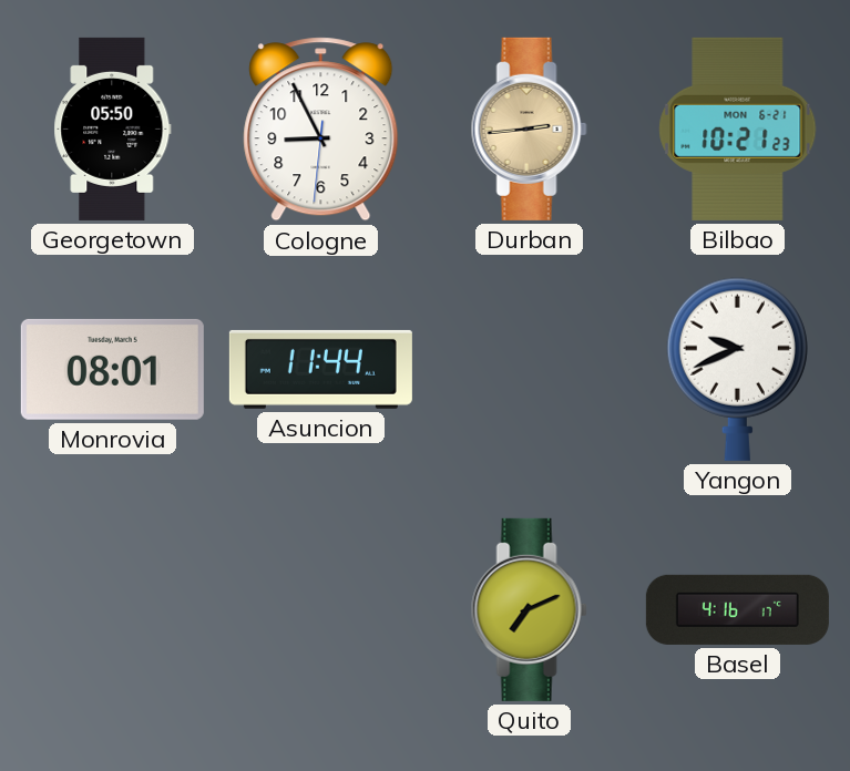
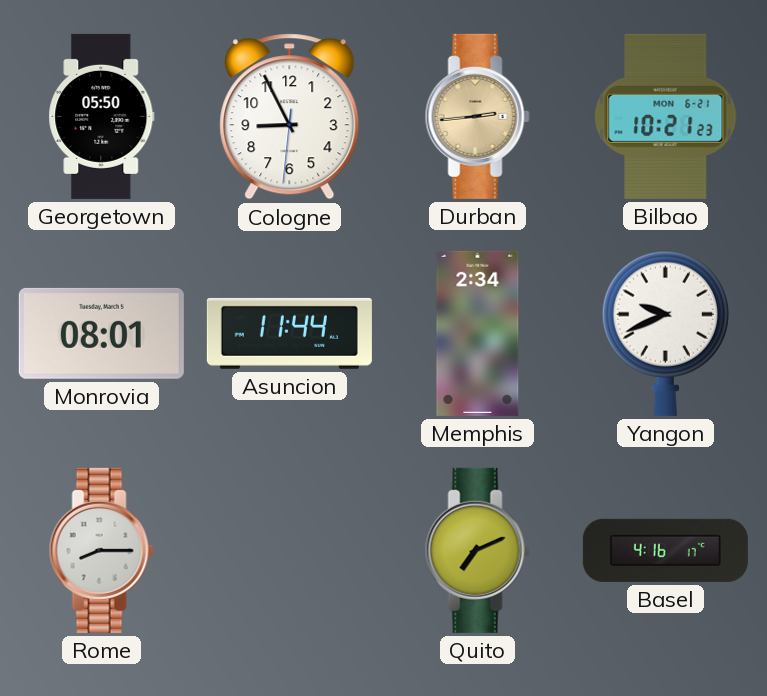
Memphis: none -> 2:34
Rome: none -> 8:15
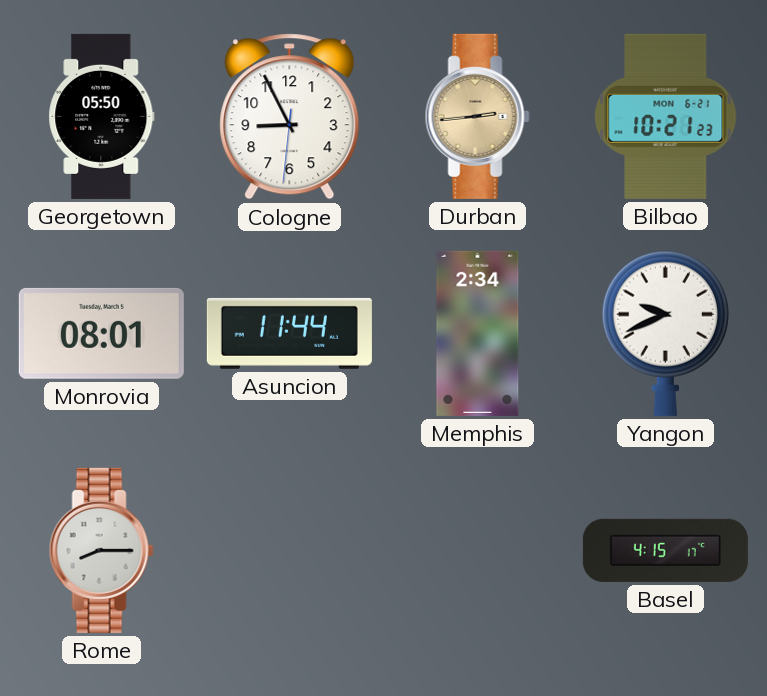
Quito: 7:11 -> none
Basel: 4:16 -> 4:15
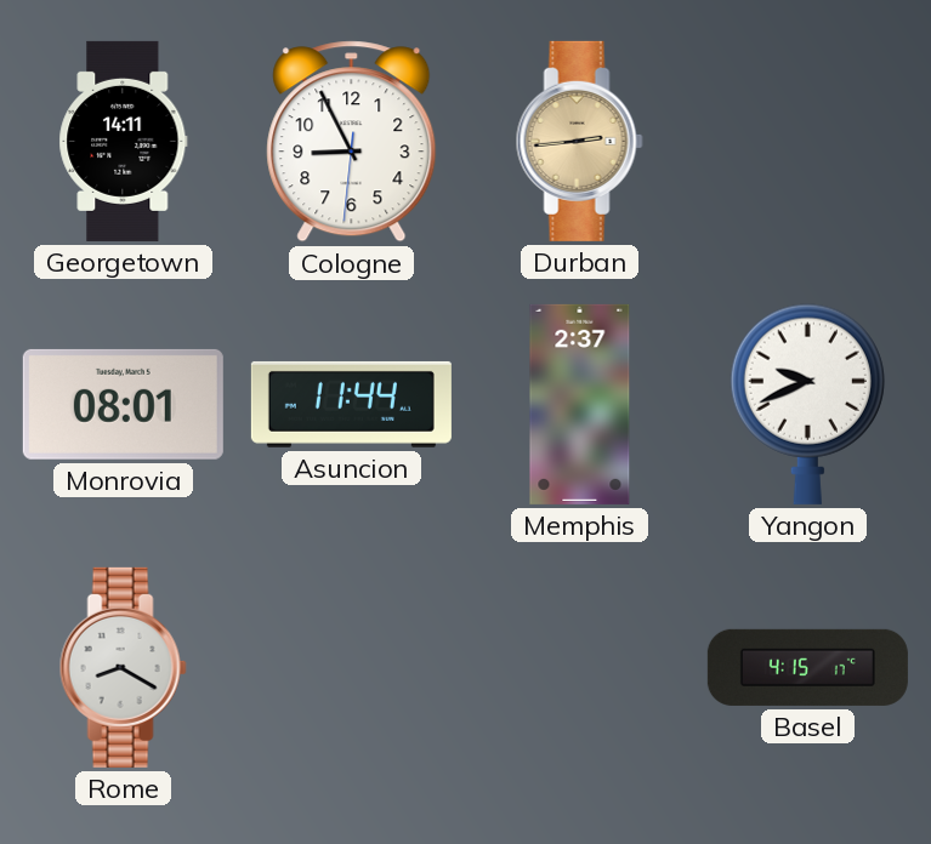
Georgetown: 05:50 -> 14:11
Bilbao: 10:21 -> none
Memphis: 2:34 -> 2:37
Rome: 8:15 -> 8:20
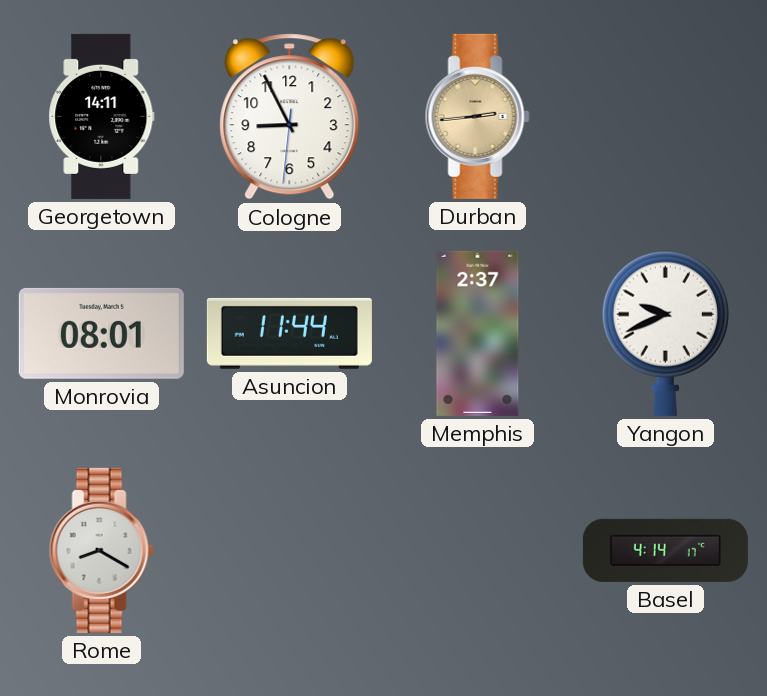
Basel: 4:15 -> 4:14
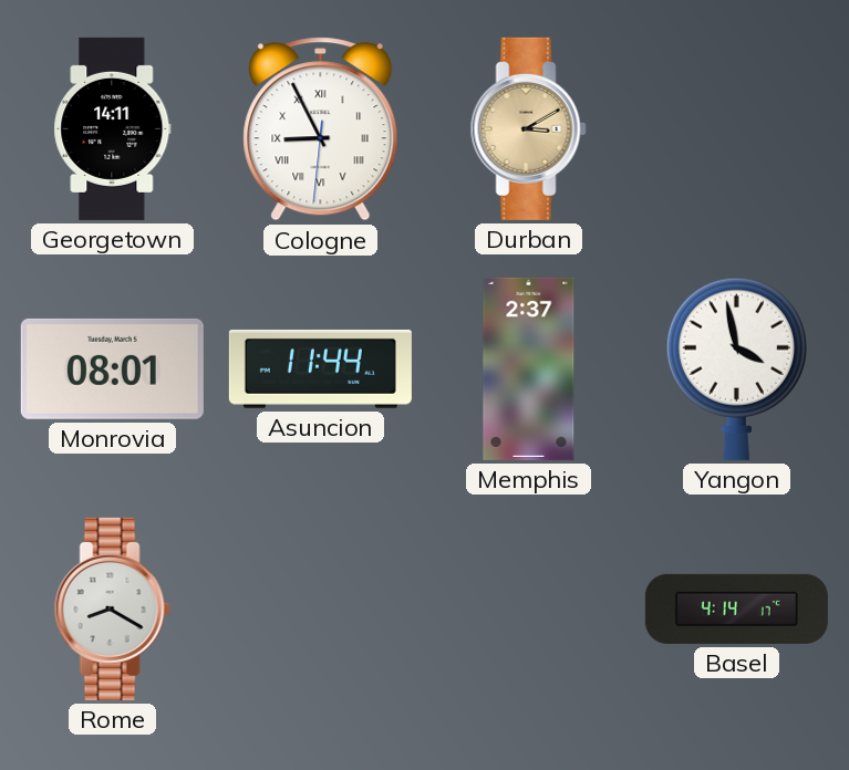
Cologne numerals: Arabic -> Roman
Durban: 2:44 -> 3:10
Yangon: 9:41 -> 3:58
